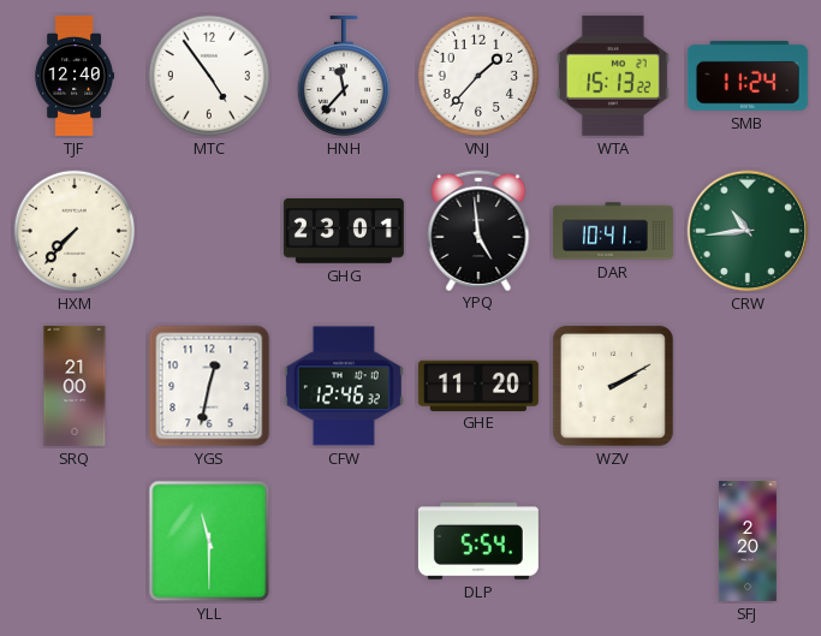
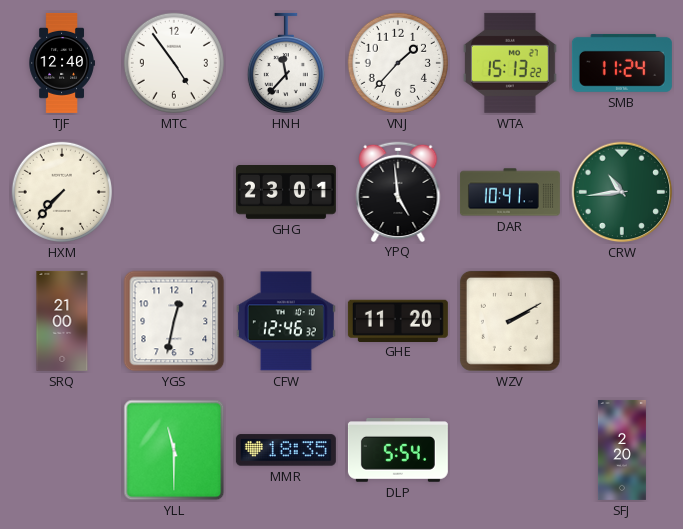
MMR: none -> 18:35
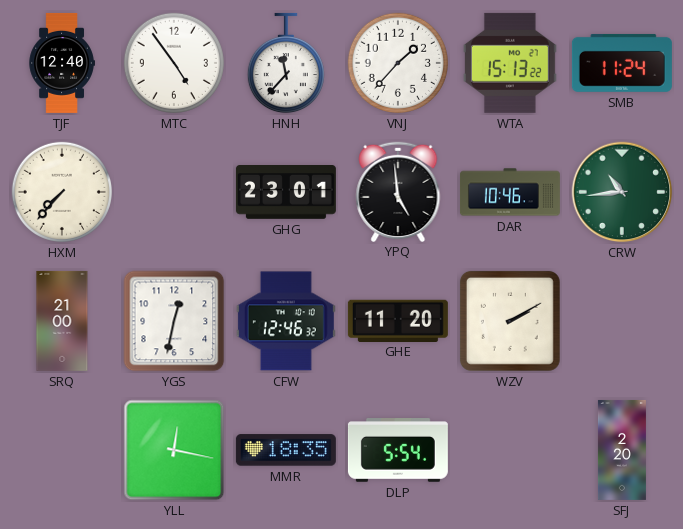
DAR: 10:41 -> 10:46
YLL: 11:30 -> 12:17
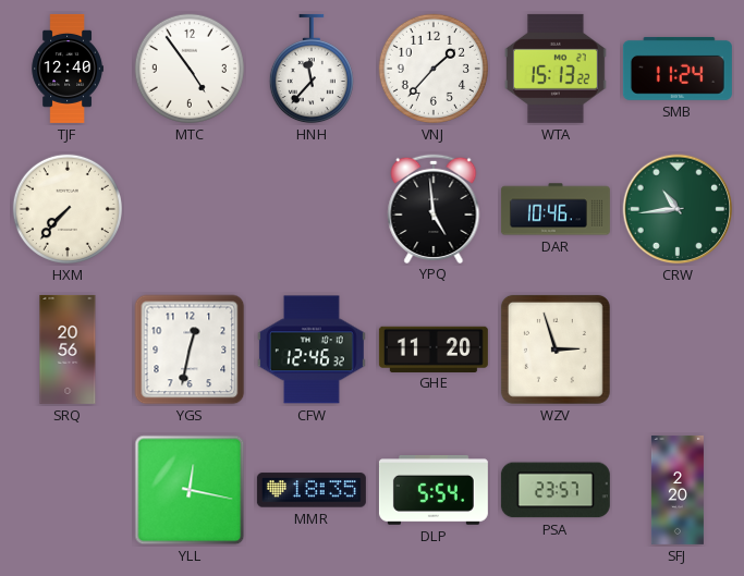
GHG: 23:01 -> none
SRQ: 21:00 -> 20:56
WZV: 2:10 -> 2:57
PSA: none -> 23:57
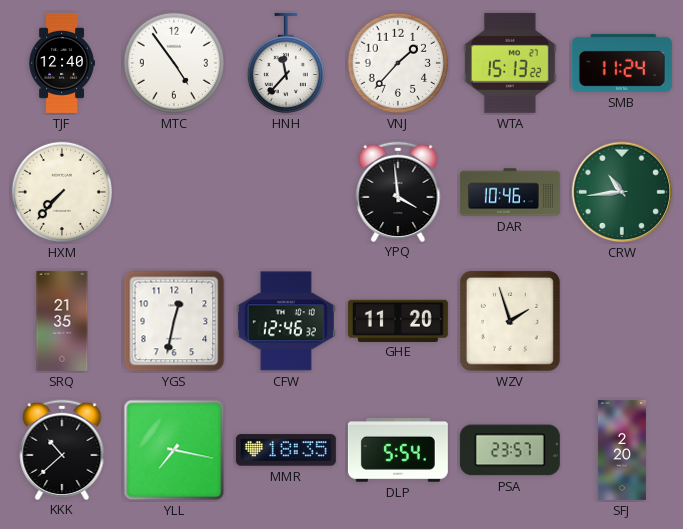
YPQ: 4:59 -> 3:59
SRQ: 20:56 -> 21:35
WZV: 2:57 -> 1:57
KKK: none -> 10:38
YLL: 12:17 -> 7:17
